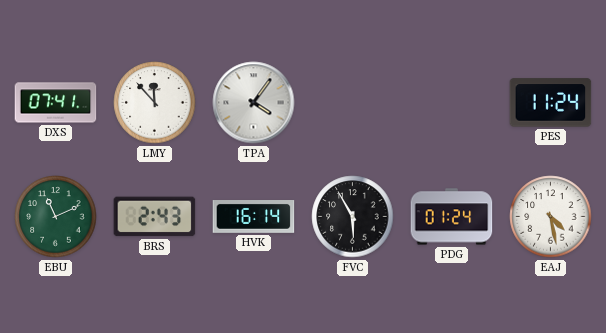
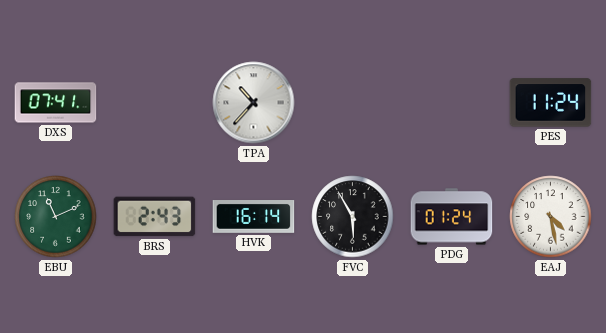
LMY: 11:53 -> none
TPA: 4:06 -> 10:37
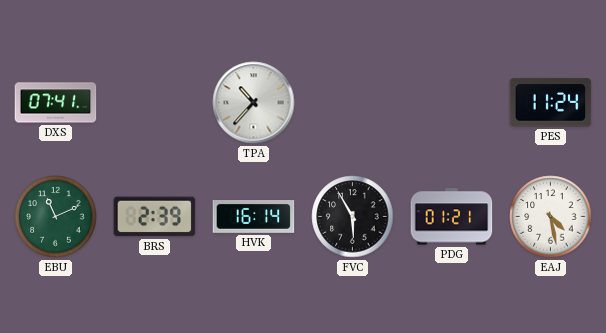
BRS: 2:43 -> 2:39
PDG: 01:24 -> 01:21
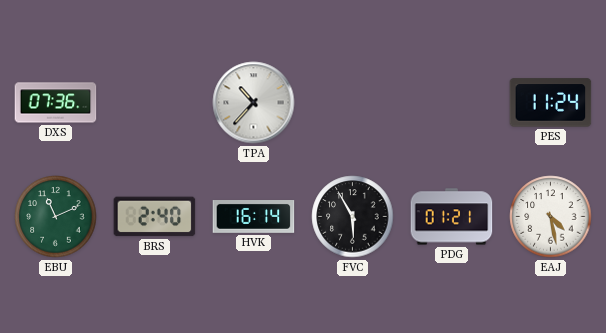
DXS: 07:41 -> 07:36
BRS: 2:39 -> 2:40
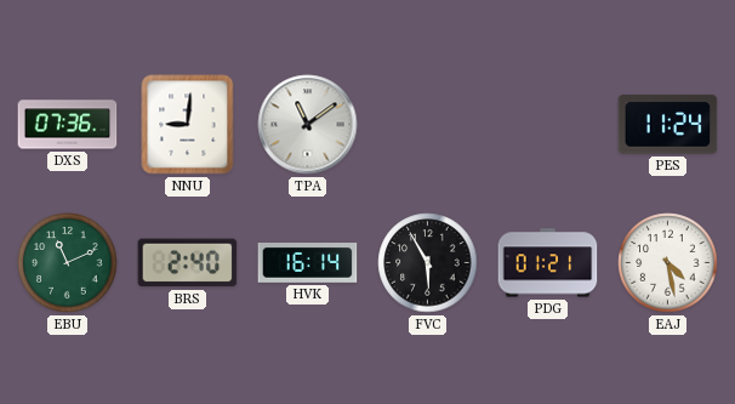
NNU: none -> 9:01
TPA: 10:37 -> 11:09
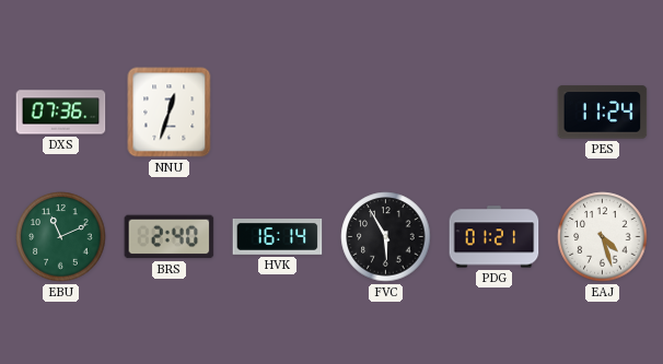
NNU: 9:01 -> 12:33
TPA: 11:09 -> none
EAJ: 4:28 -> 4:27
